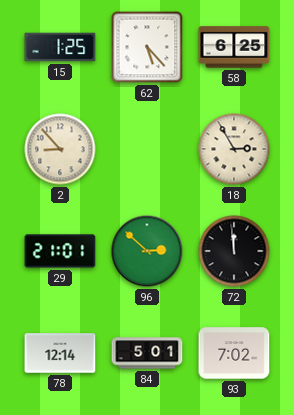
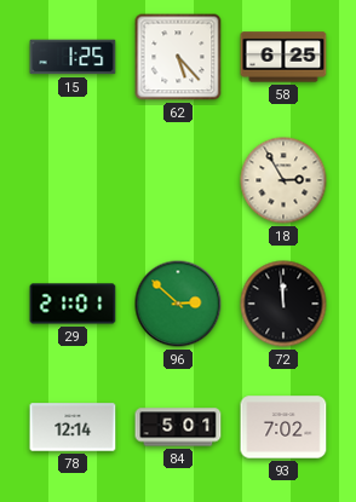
2: 8:53 -> none
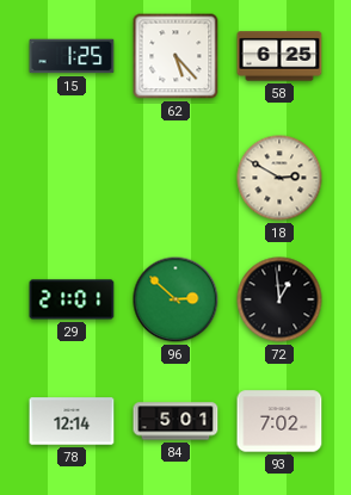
18: 2:55 -> 2:50
72: 11:59 -> 12:59
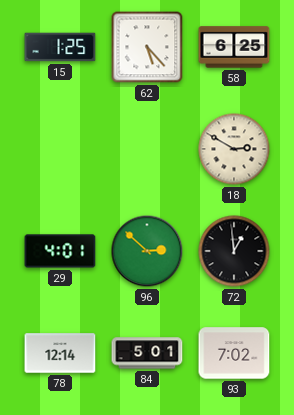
29: 21:01 -> 4:01
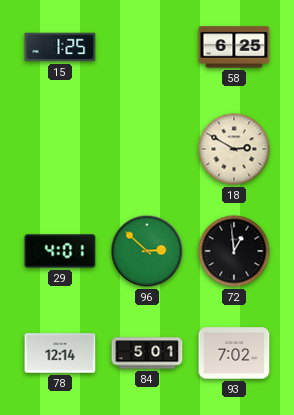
62: 5:23 -> none
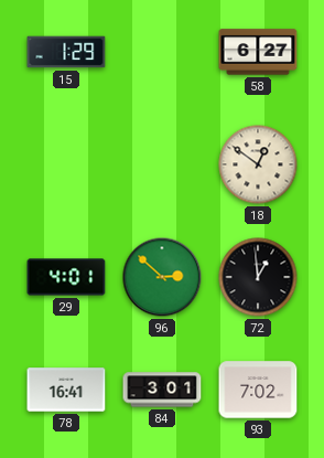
15: 1:25 -> 1:29
58: 6:25 -> 6:27
18: 2:50 -> 12:51
78: 12:14 -> 16:41
84: 5:01 -> 3:01
